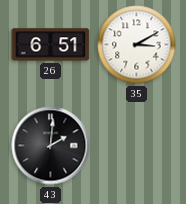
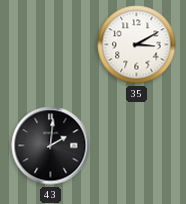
26: 6:51 -> none
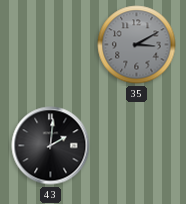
35 dial: white -> grey
